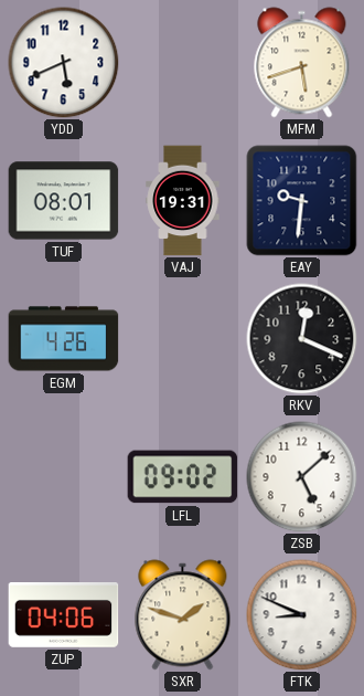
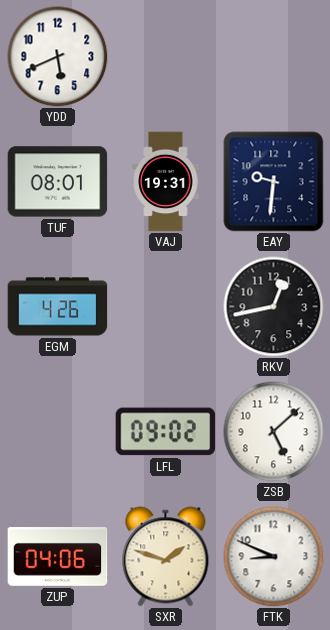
MFM: 5:42 -> none
RKV: 12:19 -> 12:43
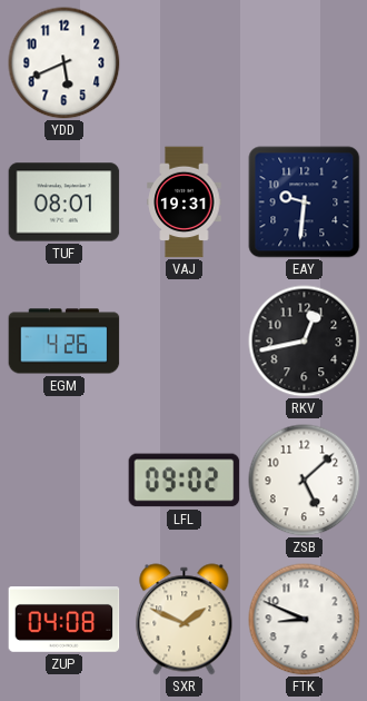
ZUP: 04:06 -> 04:08
SXR: 1:48 -> 1:49
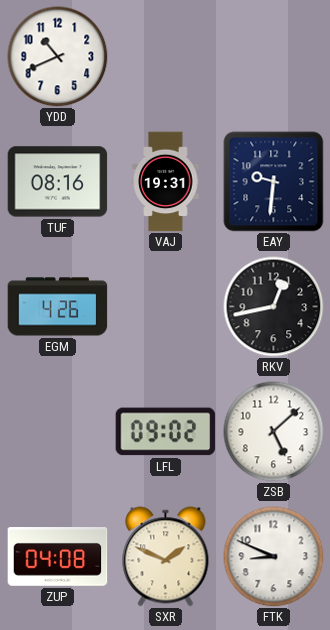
YDD: 5:41 -> 10:41
TUF: 08:01 -> 08:16
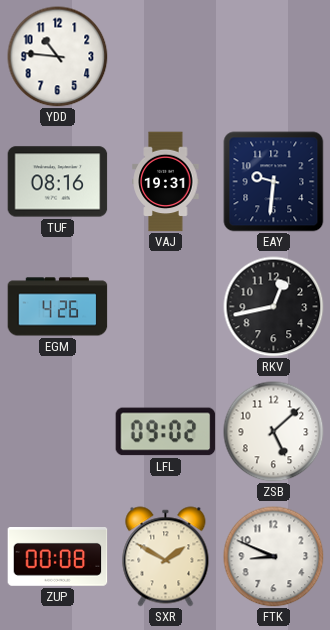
YDD: 10:41 -> 10:46
ZUP: 04:08 -> 00:08
SXR: 1:49 -> 1:50
